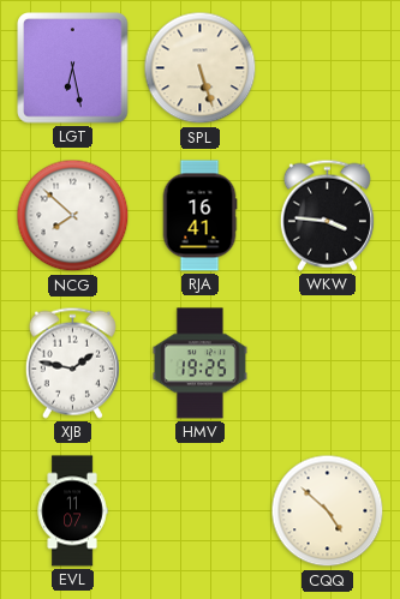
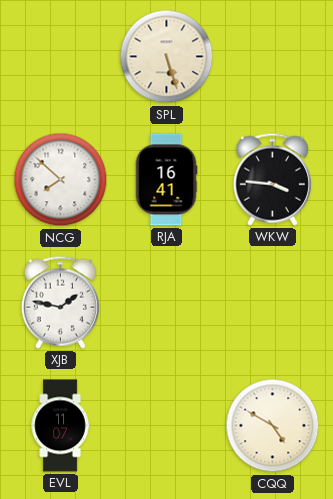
LGT: 6:28 -> none
HMV: 19:25 -> none
CQQ: 4:52 -> 4:50
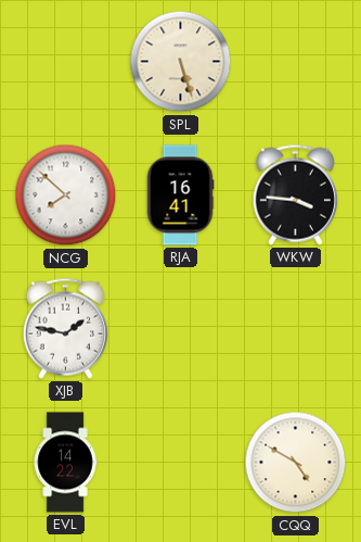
EVL: 11:07 -> 14:22
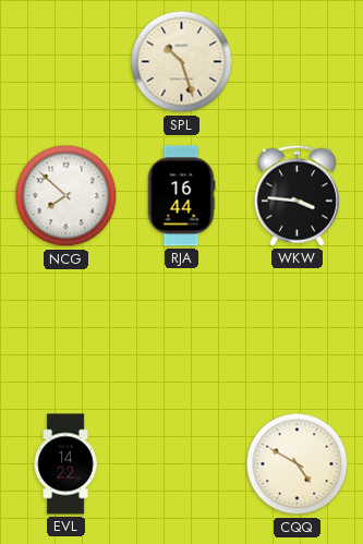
SPL: 5:27 -> 10:27
RJA: 16:41 -> 16:44
XJB: 1:47 -> none
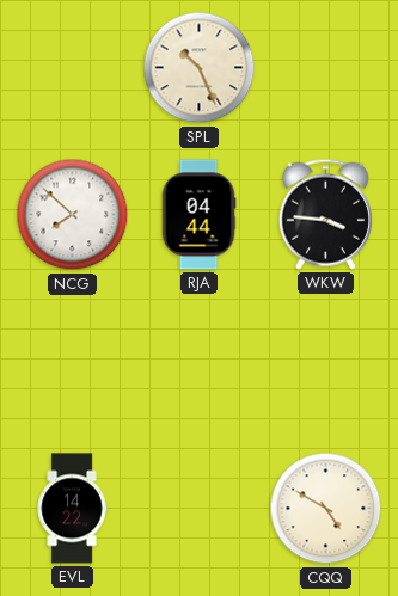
SPL: 10:27 -> 10:26
RJA: 16:44 -> 04:44
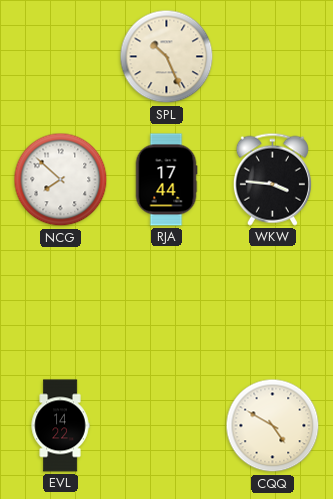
RJA: 04:44 -> 17:44
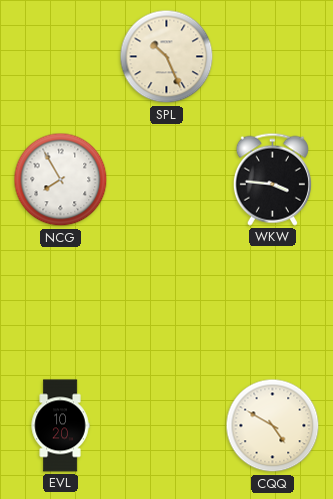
NCG: 7:52 -> 7:55
RJA: 17:44 -> none
EVL: 14:22 -> 10:20
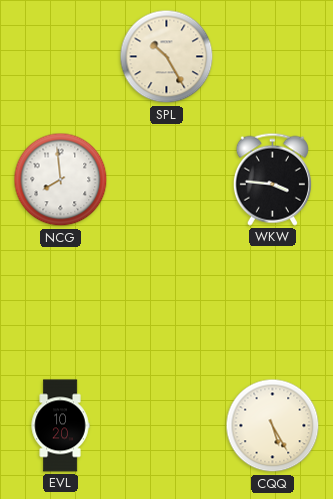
SPL: 10:26 -> 10:25
NCG: 7:55 -> 7:59
CQQ: 4:50 -> 5:25
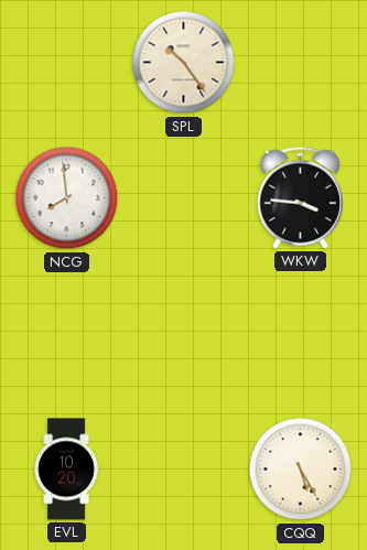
SPL: 10:25 -> 10:24
